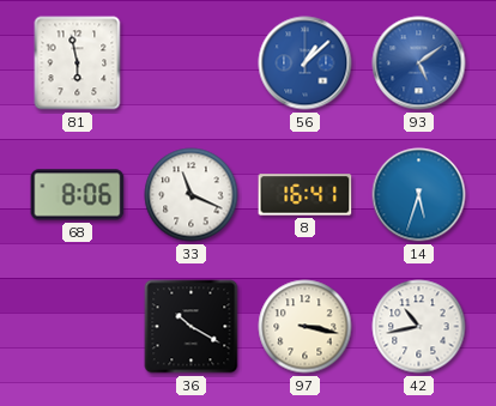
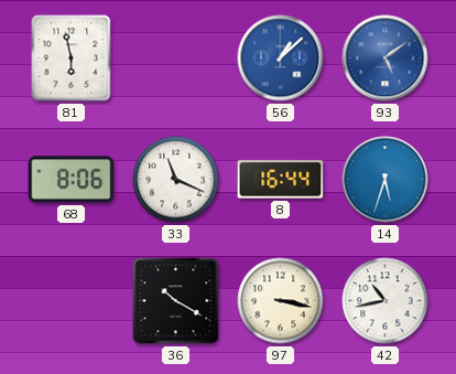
8: 16:41 -> 16:44
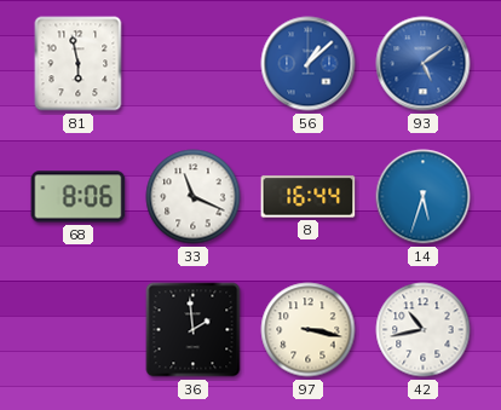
36: 10:20 -> 1:59
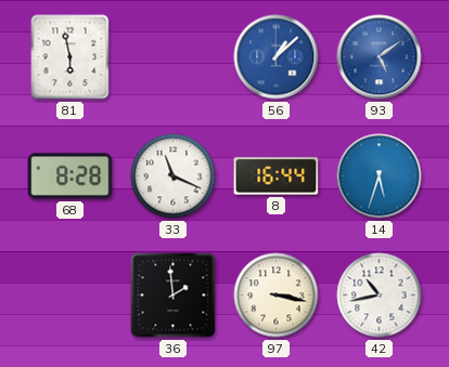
68: 8:06 -> 8:28
